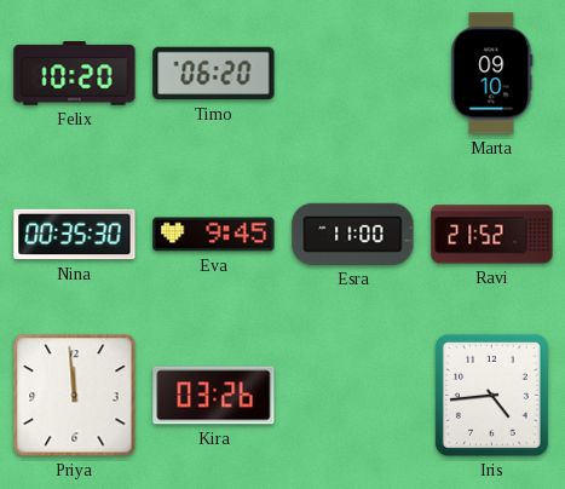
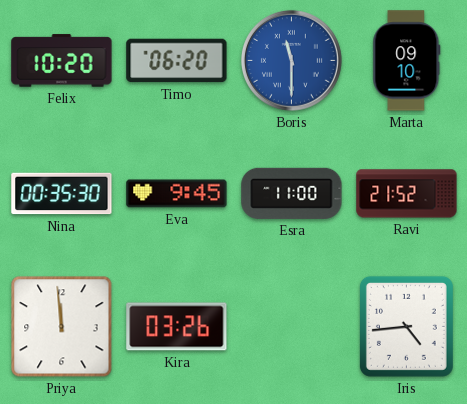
Boris: none -> 11:30
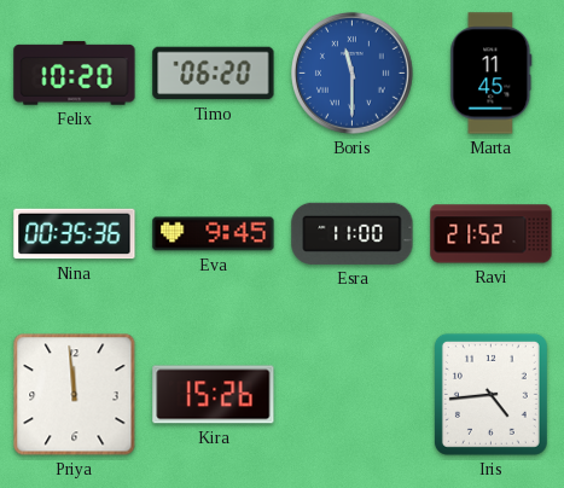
Marta: 09:10 -> 11:45
Nina: 00:35:30 -> 00:35:36
Kira: 03:26 -> 15:26
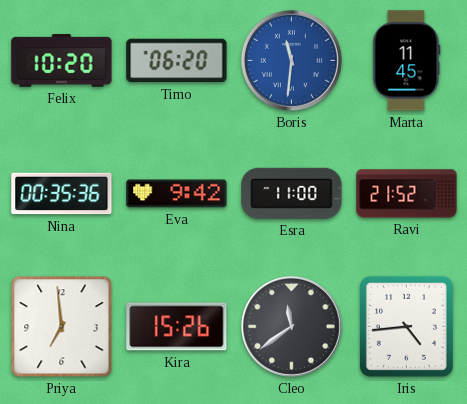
Boris: 11:30 -> 11:31
Eva: 9:45 -> 9:42
Priya: 11:59 -> 6:59
Cleo: none -> 11:39
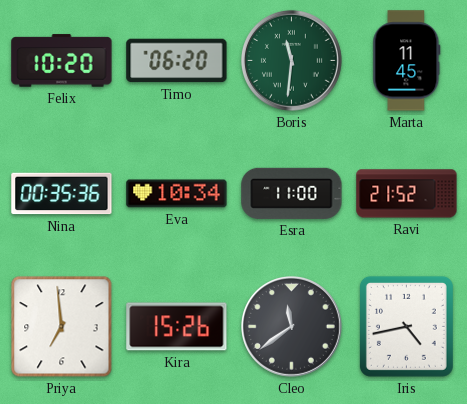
Boris dial: blue -> green
Eva: 9:42 -> 10:34
Iris: 4:44 -> 4:43
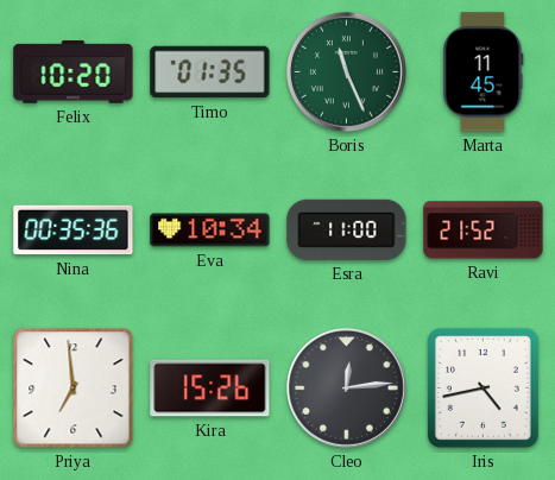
Timo: 06:20 -> 01:35
Boris: 11:31 -> 11:26
Cleo: 11:39 -> 12:14
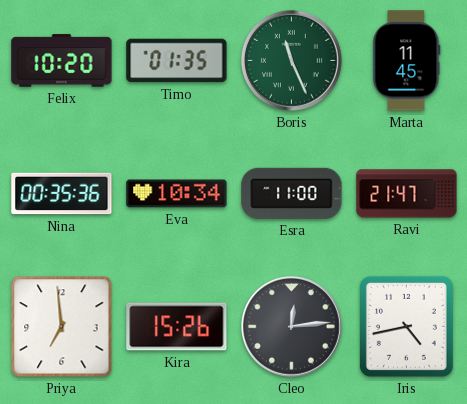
Ravi: 21:52 -> 21:47
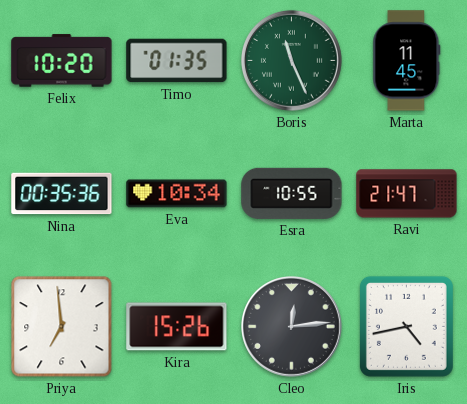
Esra: 11:00 -> 10:55
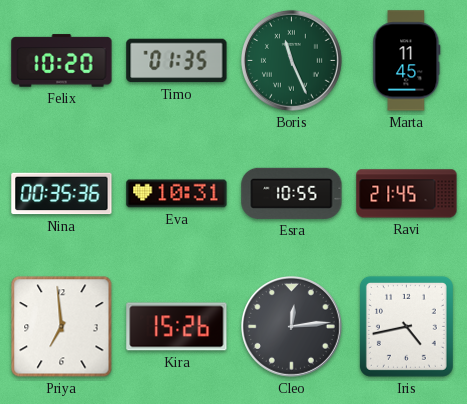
Eva: 10:34 -> 10:31
Ravi: 21:47 -> 21:45
